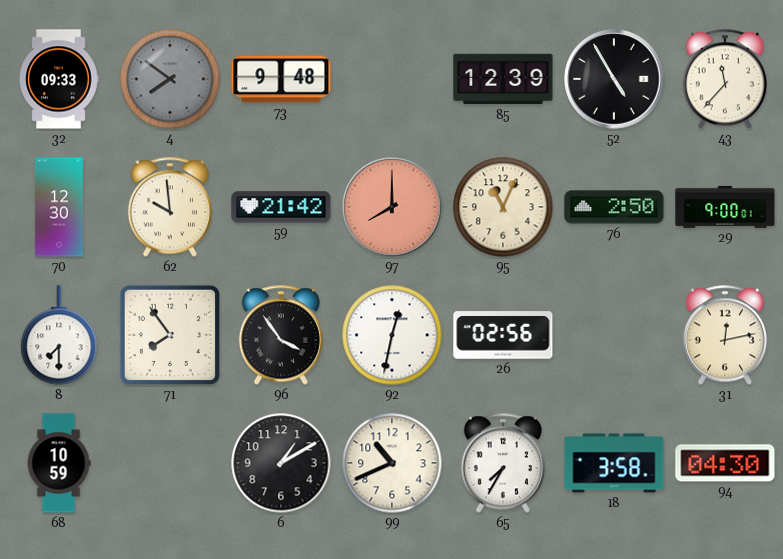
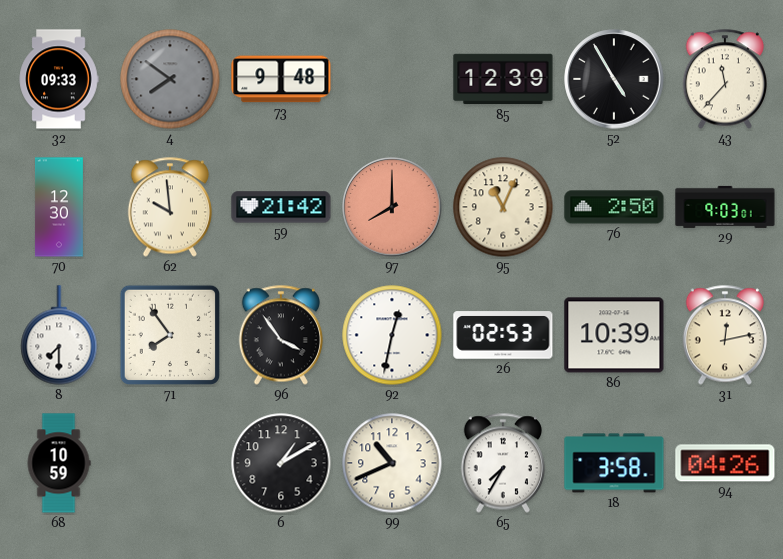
29: 9:00 -> 9:03
26: 02:56 -> 02:53
86: none -> 10:39
94: 04:30 -> 04:26
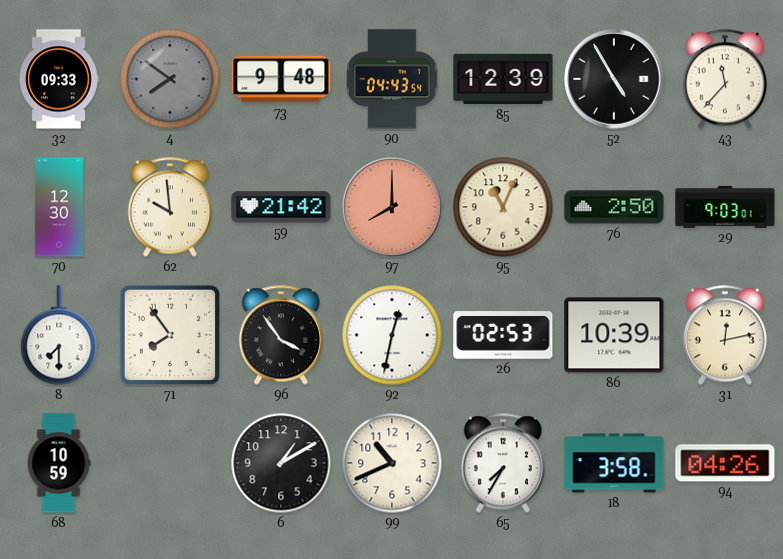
90: none -> 04:43
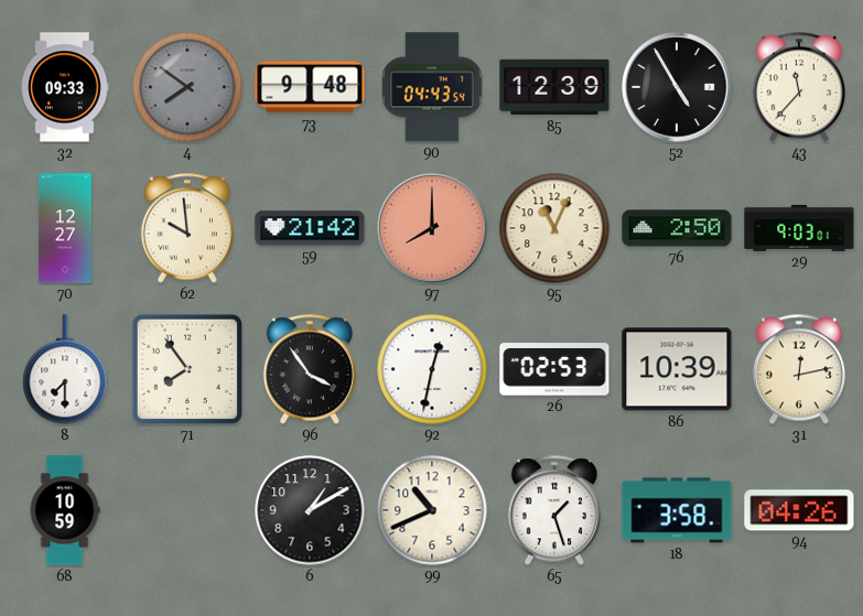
70: 12:30 -> 12:27
65: 7:35 -> 1:27
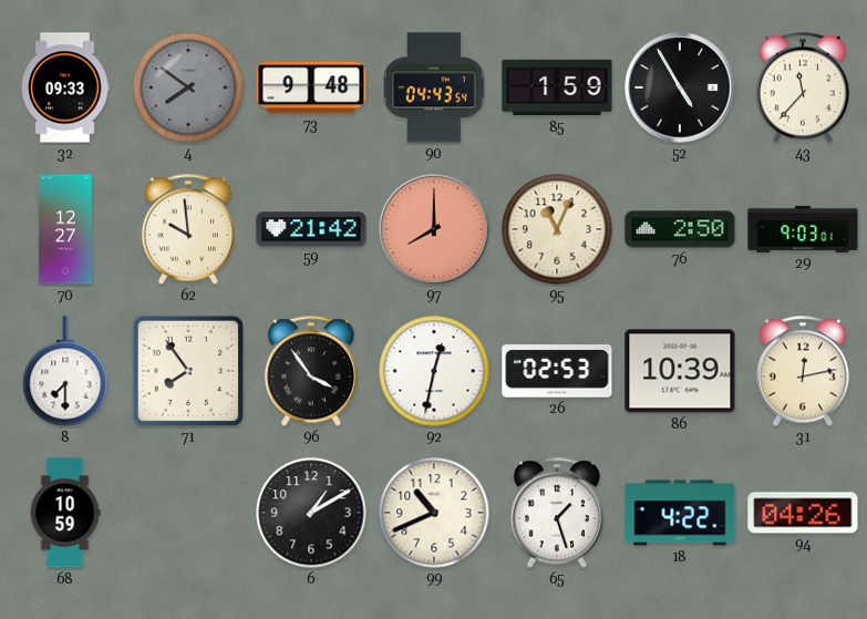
85: 12:39 -> 1:59
18: 3:58 -> 4:22
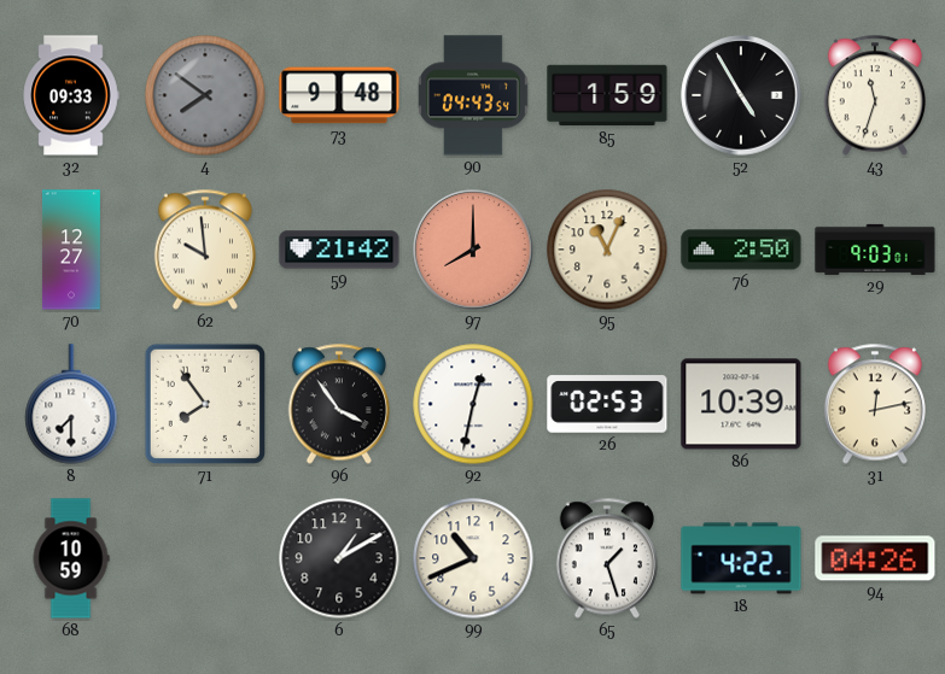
43: 11:37 -> 11:33
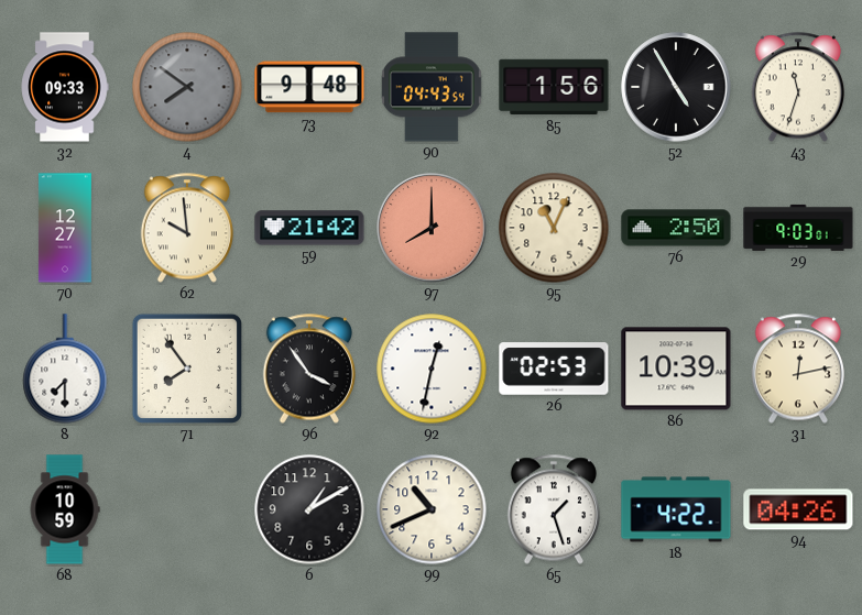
85: 1:59 -> 1:56
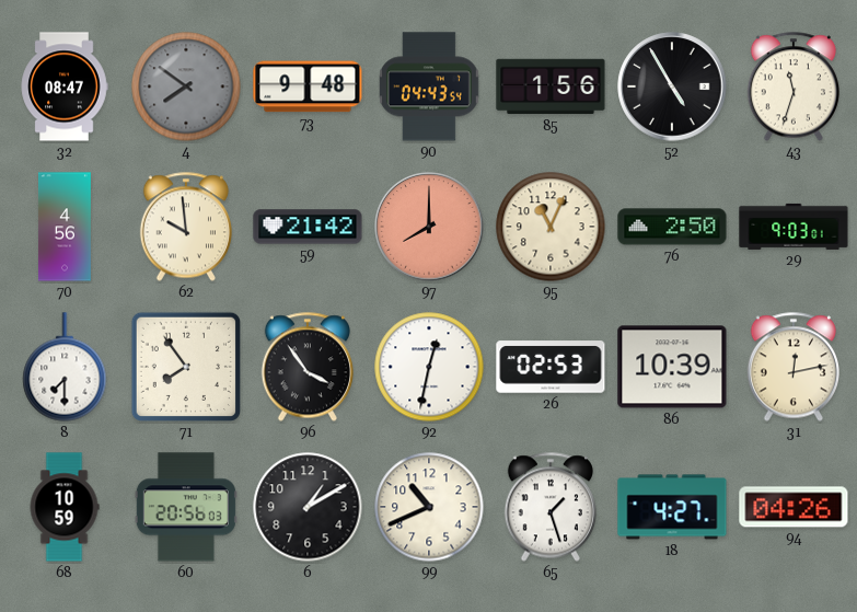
32: 09:33 -> 08:47
70: 12:27 -> 4:56
60: none -> 20:56
18: 4:22 -> 4:27
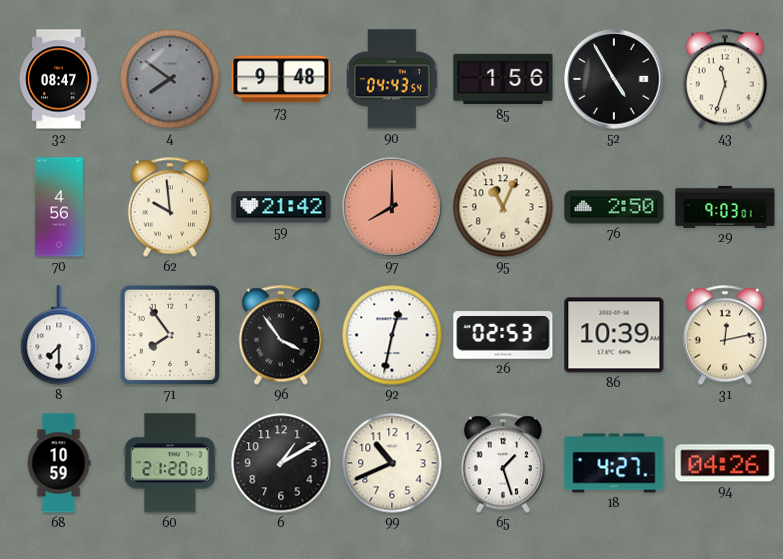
60: 20:56 -> 21:20
